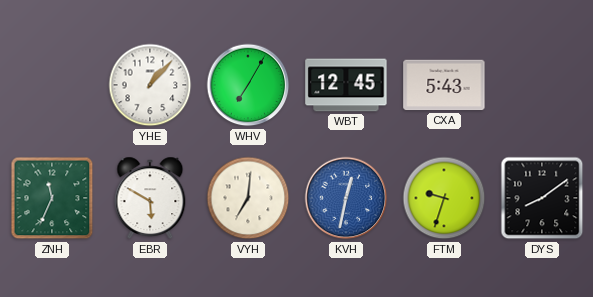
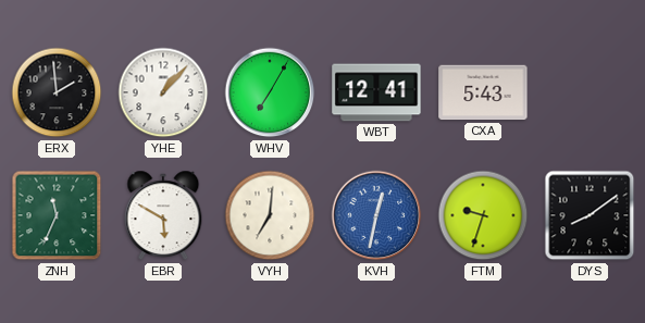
ERX: none -> 1:59
WBT: 12:45 -> 12:41
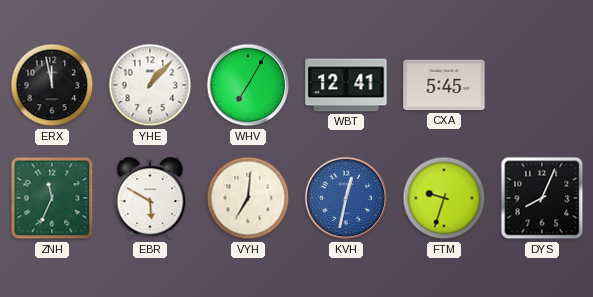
ERX: 1:59 -> 11:58
CXA: 5:43 -> 5:45
DYS: 8:09 -> 8:04
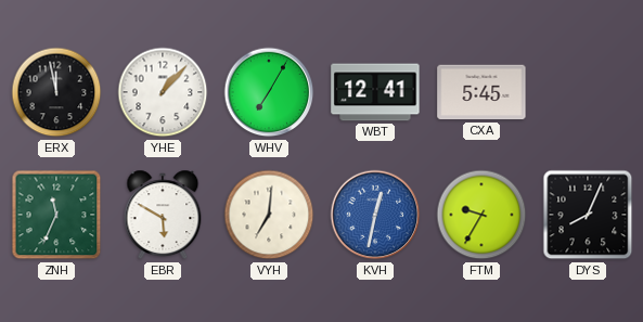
FTM: 9:33 -> 9:35
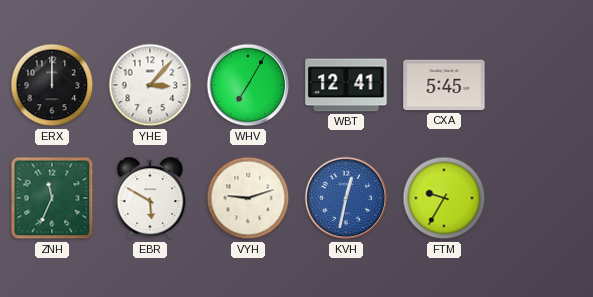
ERX: 11:58 -> 12:00
YHE: 1:07 -> 3:07
VYH: 7:01 -> 9:12
DYS: 8:04 -> none
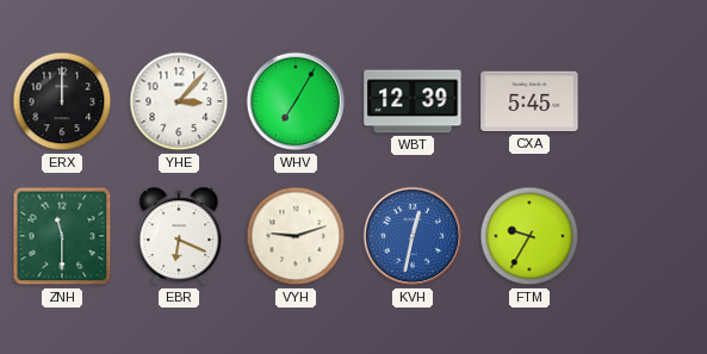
WBT: 12:41 -> 12:39
ZNH: 11:34 -> 11:30
EBR: 5:50 -> 6:19
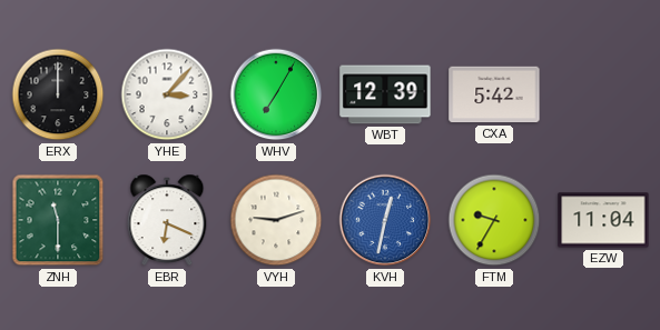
CXA: 5:45 -> 5:42
EZW: none -> 11:04
